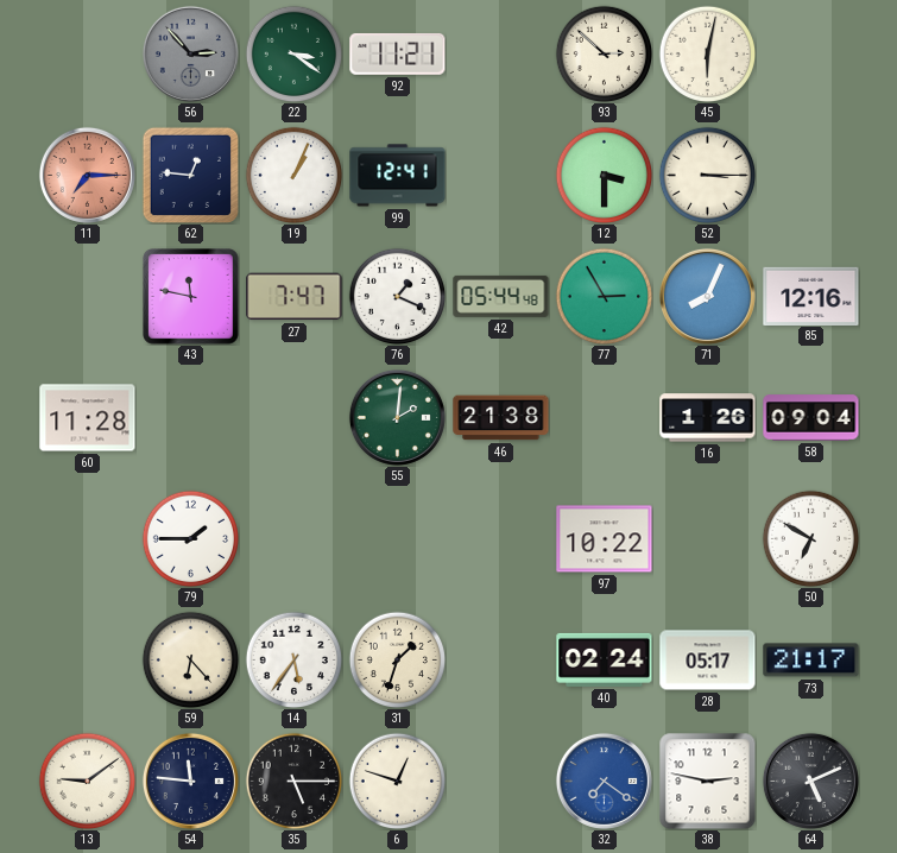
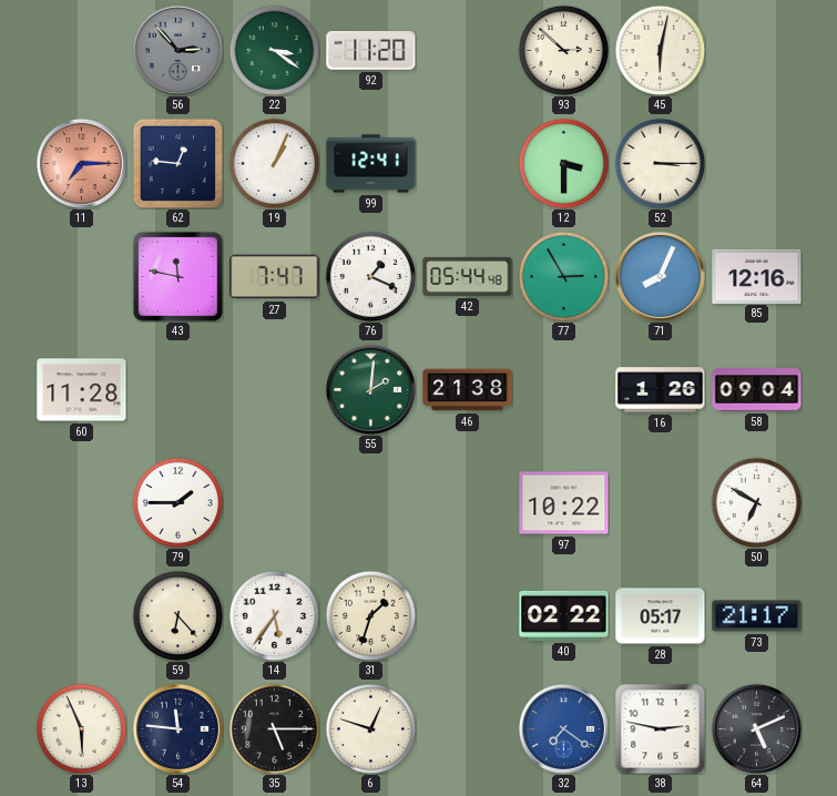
92: 11:21 -> 11:20
40: 02:24 -> 02:22
13: 9:09 -> 5:56
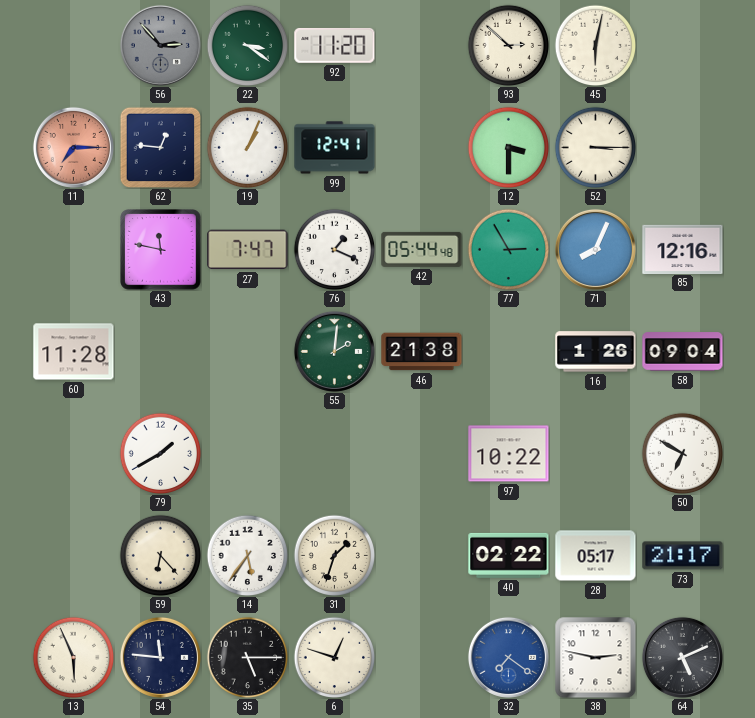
79: 1:45 -> 1:40
